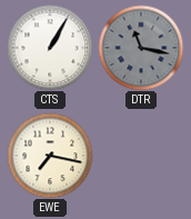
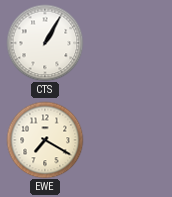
DTR: 11:17 -> none
EWE: 7:17 -> 7:20
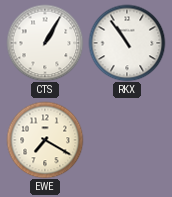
RKX: none -> 10:54
